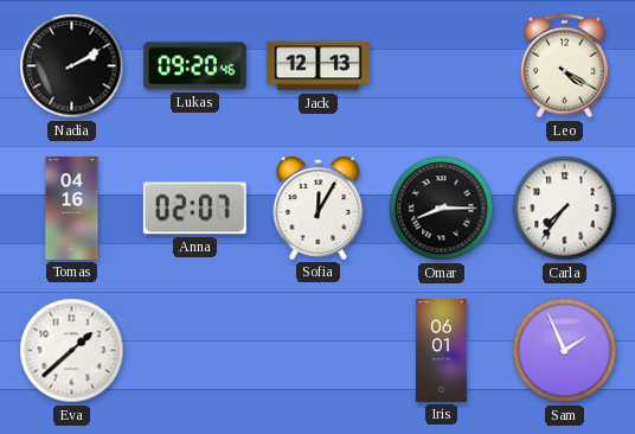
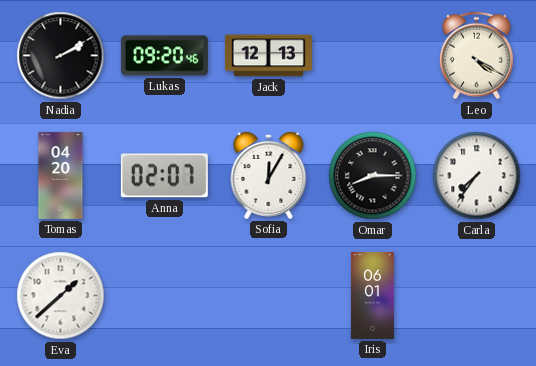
Tomas: 04:16 -> 04:20
Sam: 1:56 -> none
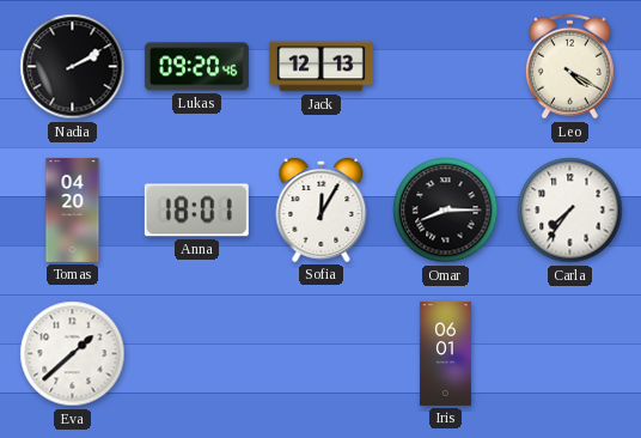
Anna: 02:07 -> 18:01
